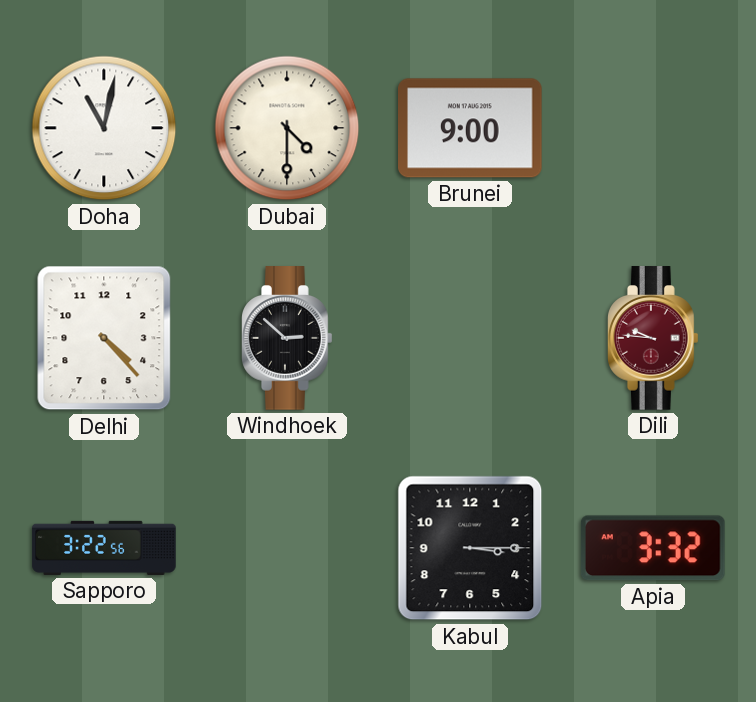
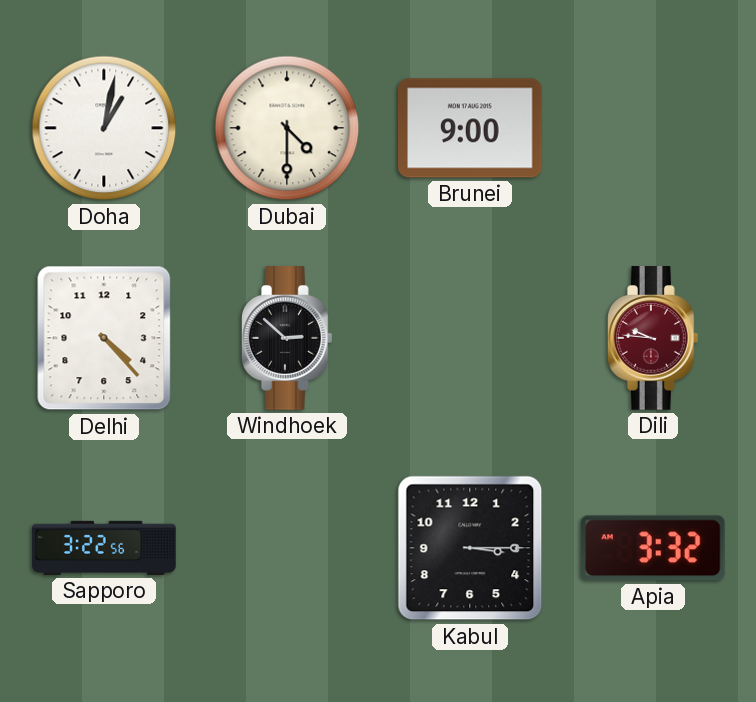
Doha: 11:02 -> 1:02
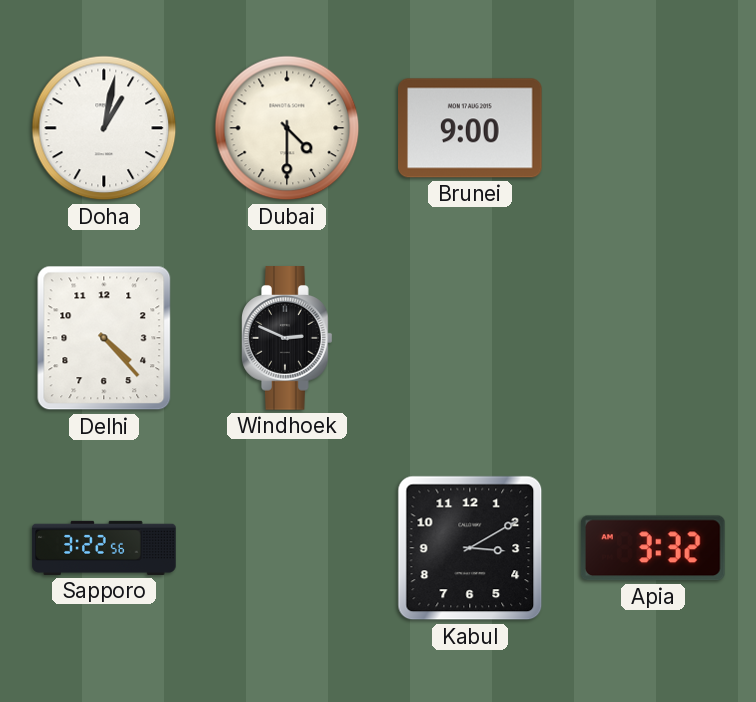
Windhoek: 2:52 -> 2:49
Dili: 9:46 -> none
Kabul: 3:15 -> 3:10
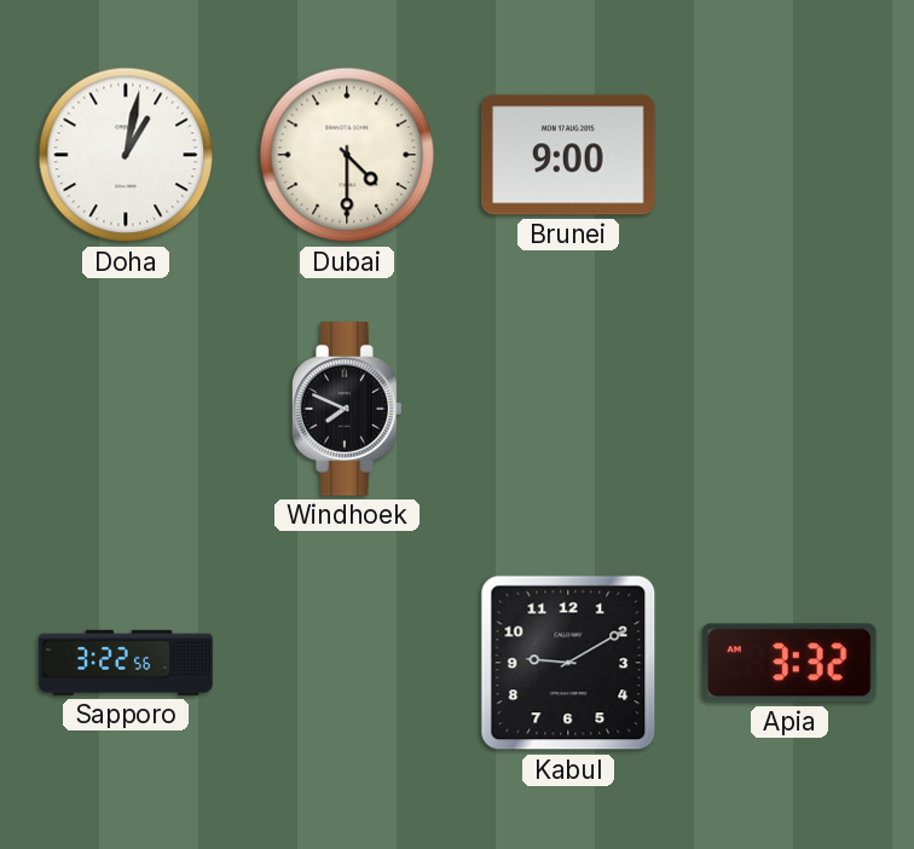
Delhi: 4:23 -> none
Windhoek: 2:49 -> 7:49
Kabul: 3:10 -> 9:10
